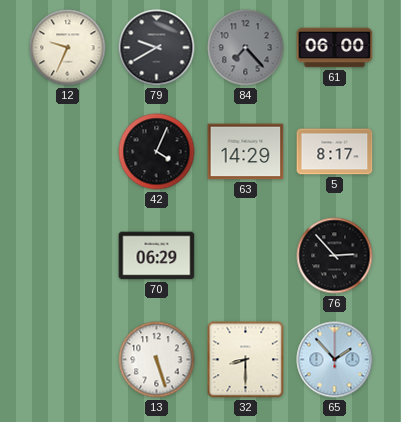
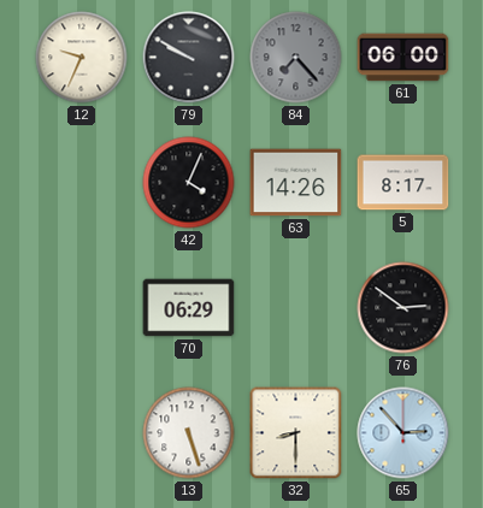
79: 9:40 -> 9:50
63: 14:29 -> 14:26
76: 2:53 -> 2:51
65: 1:53 -> 2:53
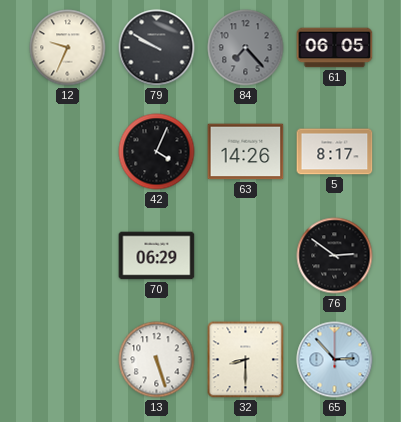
61: 06:00 -> 06:05
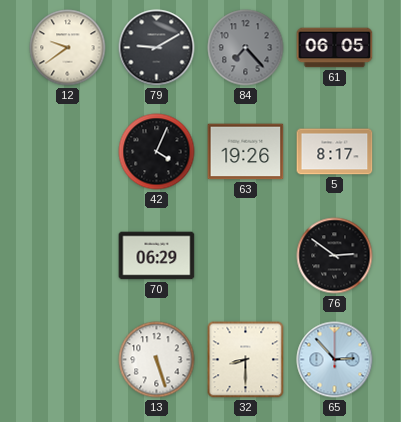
12: 9:34 -> 9:39
79: 9:50 -> 9:10
63: 14:26 -> 19:26
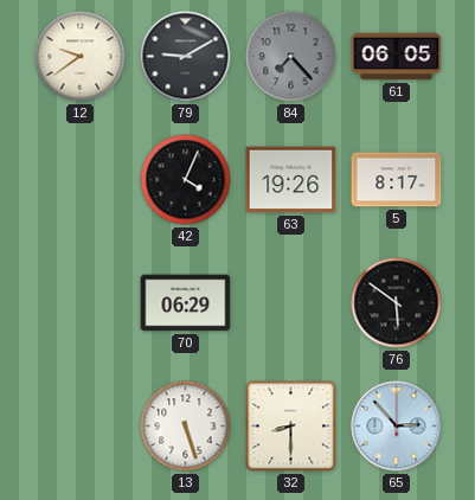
76: 2:51 -> 5:51
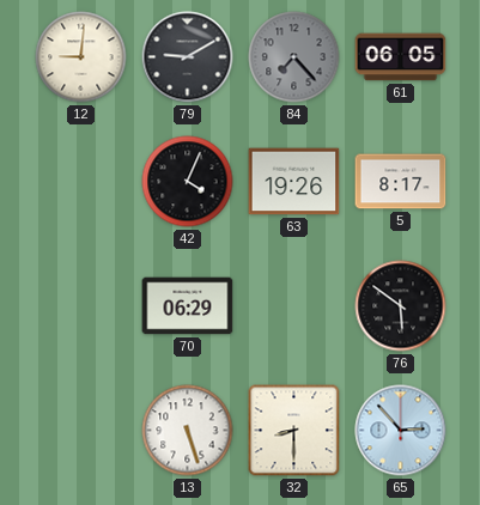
12: 9:39 -> 9:01
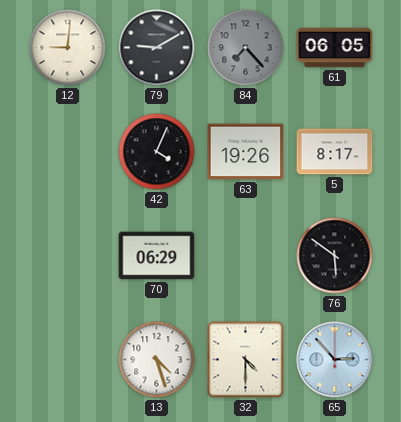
13: 5:27 -> 4:27
32: 8:30 -> 4:30
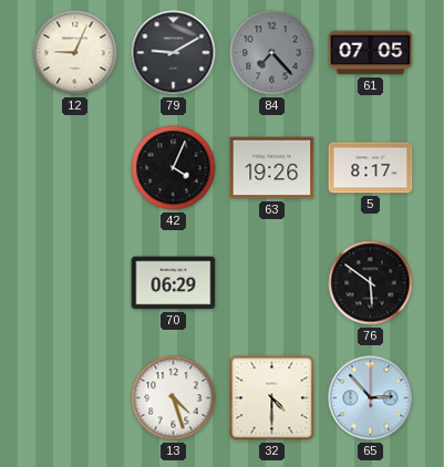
12: 9:01 -> 9:04
61: 06:05 -> 07:05
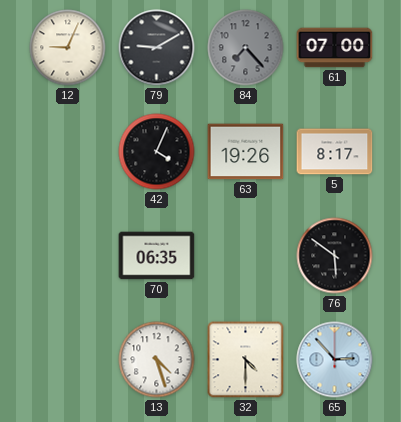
61: 07:05 -> 07:00
70: 06:29 -> 06:35
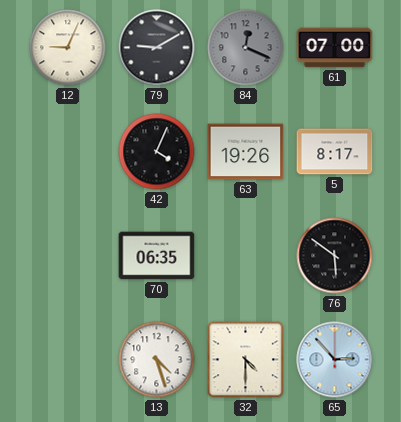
84: 7:23 -> 12:19
